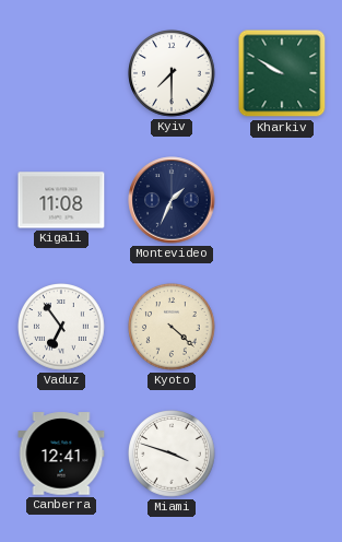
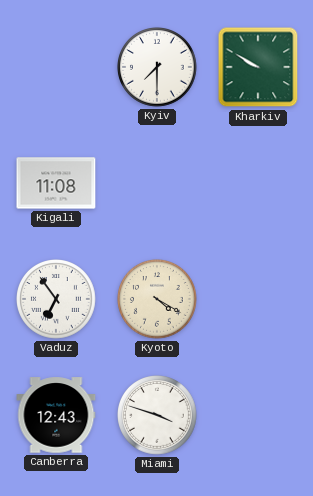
Montevideo: 1:34 -> none
Kyoto: 4:22 -> 4:20
Canberra: 12:41 -> 12:43
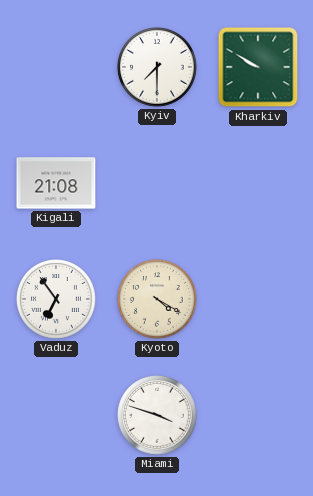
Kigali: 11:08 -> 21:08
Canberra: 12:43 -> none
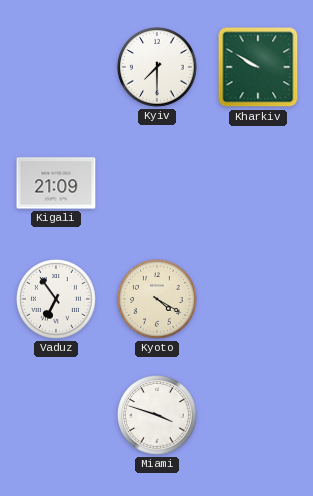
Kigali: 21:08 -> 21:09
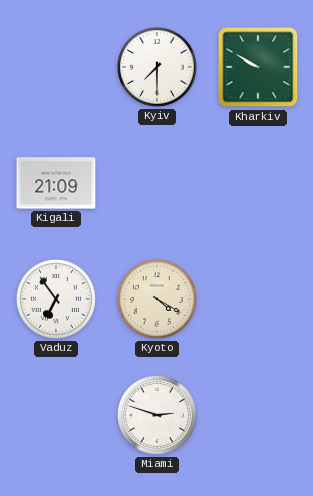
Miami: 3:48 -> 2:48
